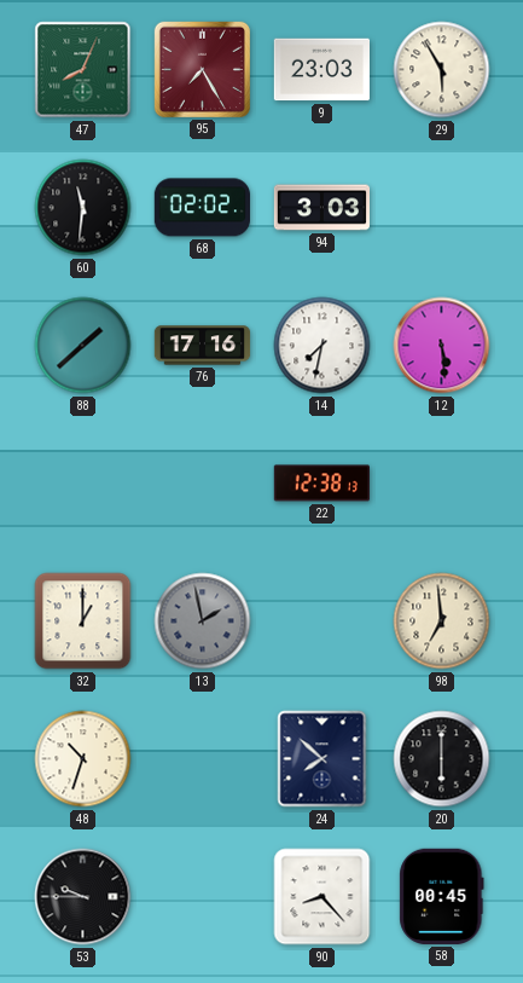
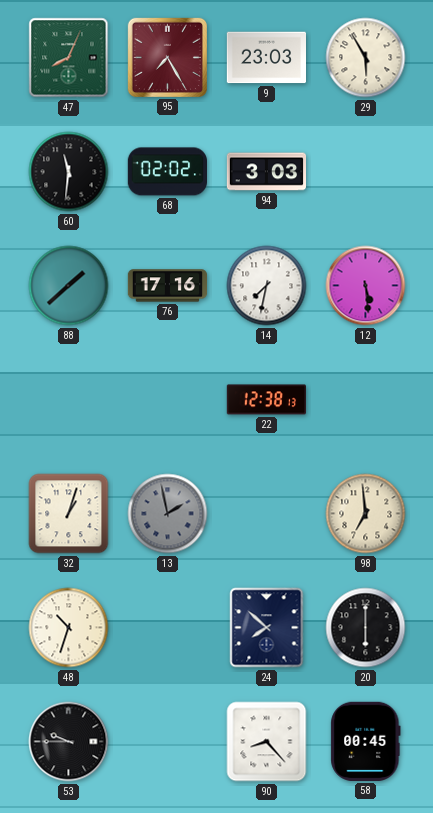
32: 1:00 -> 1:03
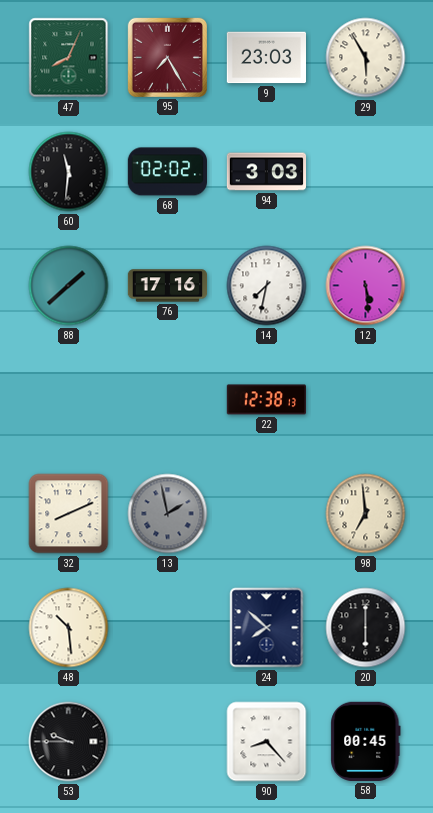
32: 1:03 -> 8:11
48: 10:33 -> 10:29
